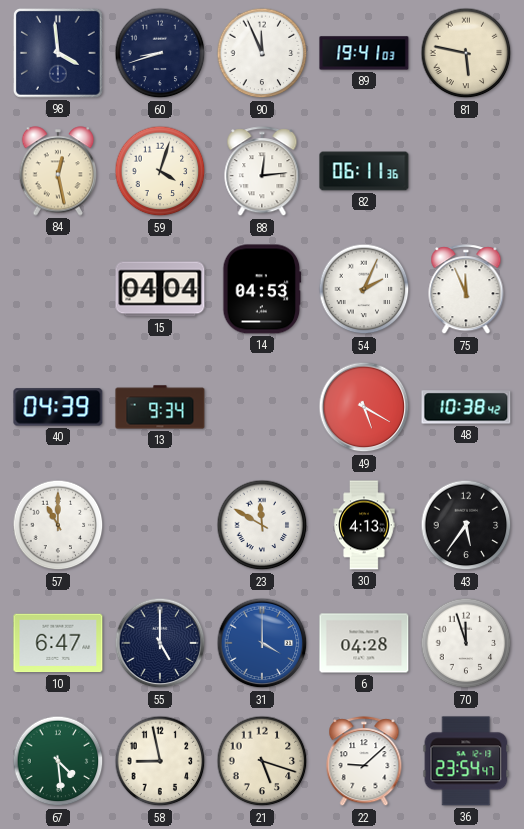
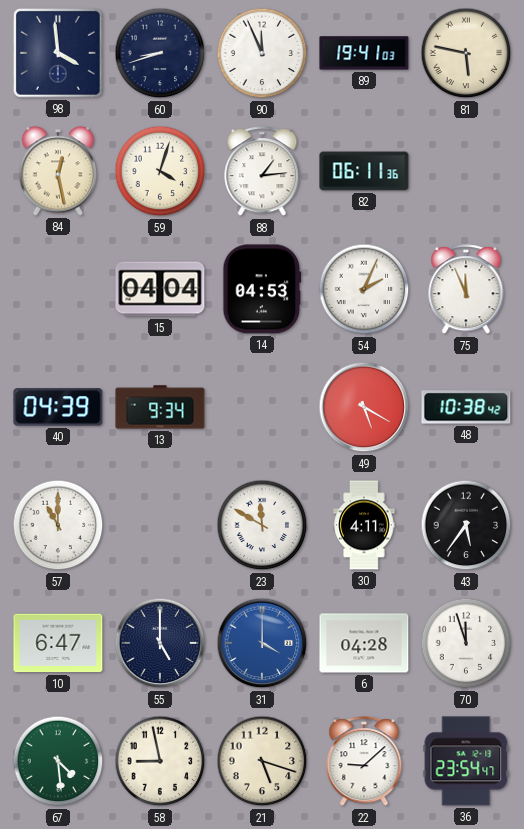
88: 12:14 -> 1:14
30: 4:13 -> 4:11
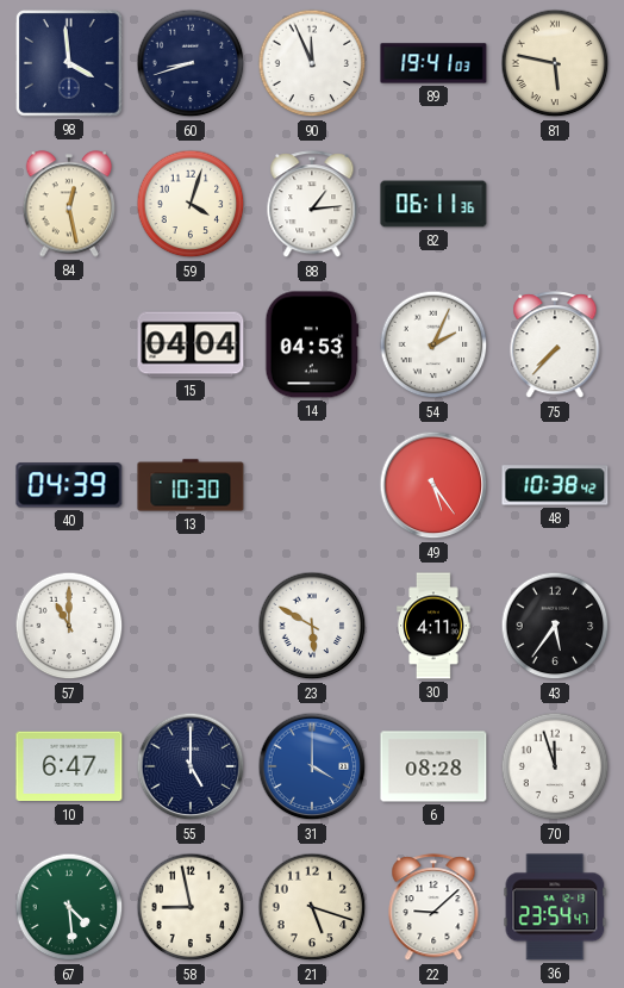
75: 11:56 -> 7:37
13: 9:34 -> 10:30
49: 5:20 -> 5:24
23: 11:50 -> 5:50
6: 04:28 -> 08:28
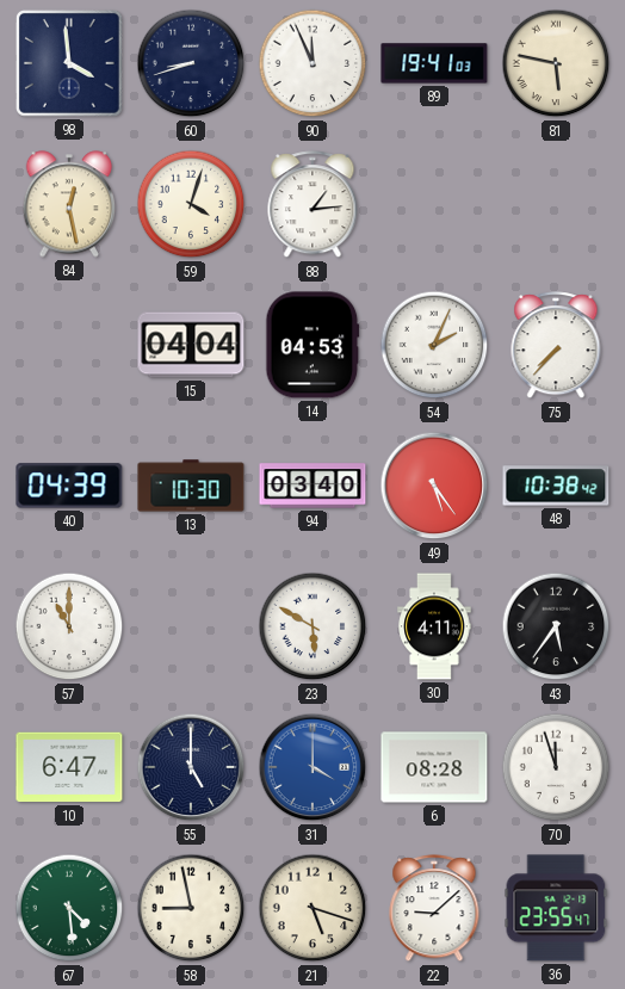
82: 06:11 -> none
94: none -> 03:40
36: 23:54 -> 23:55
